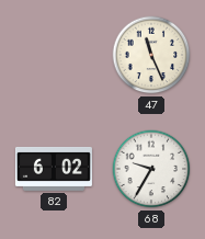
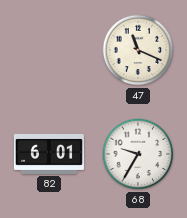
47: 11:26 -> 11:19
82: 6:02 -> 6:01
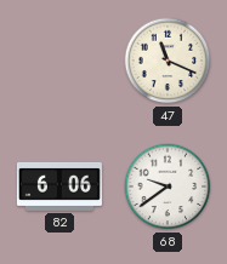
82: 6:01 -> 6:06
68: 9:35 -> 9:39
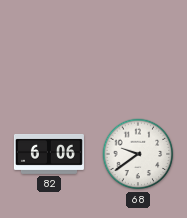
47: 11:19 -> none
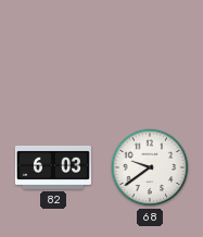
82: 6:06 -> 6:03
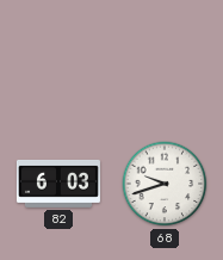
68: 9:39 -> 9:42
